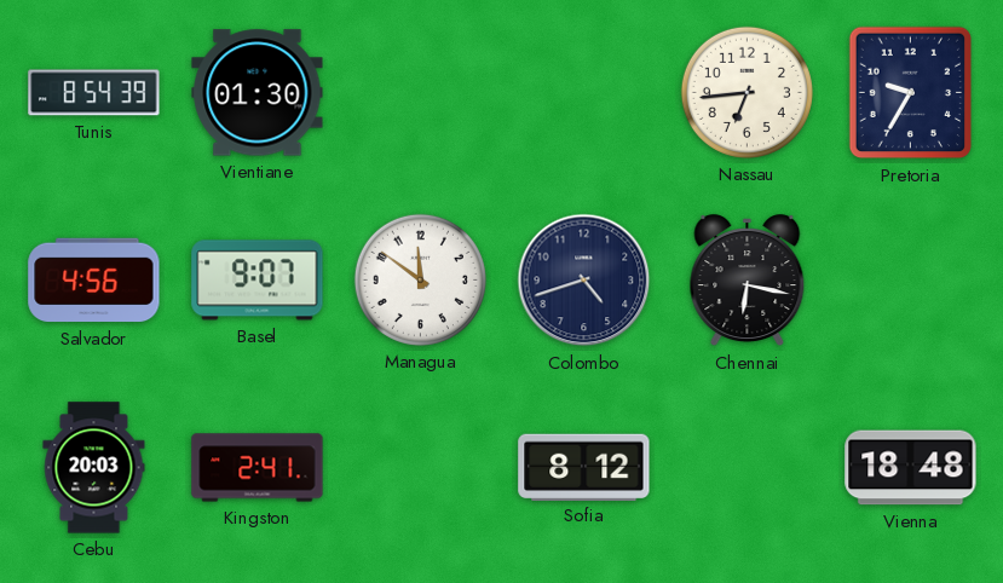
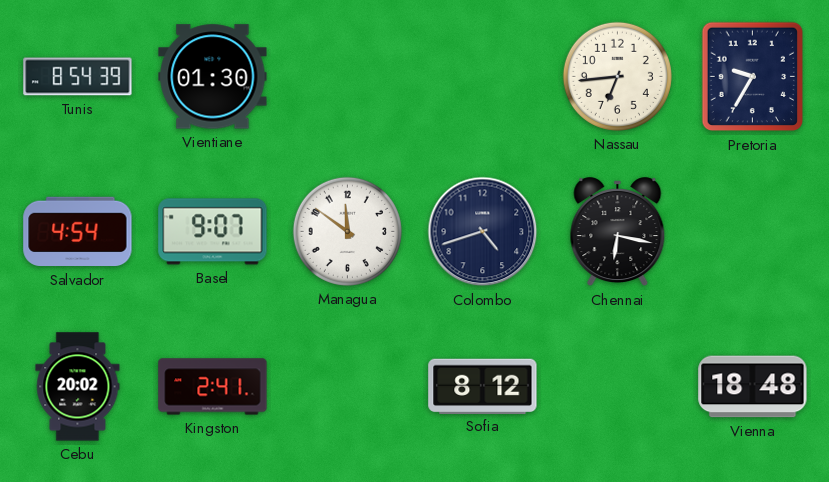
Salvador: 4:56 -> 4:54
Cebu: 20:03 -> 20:02
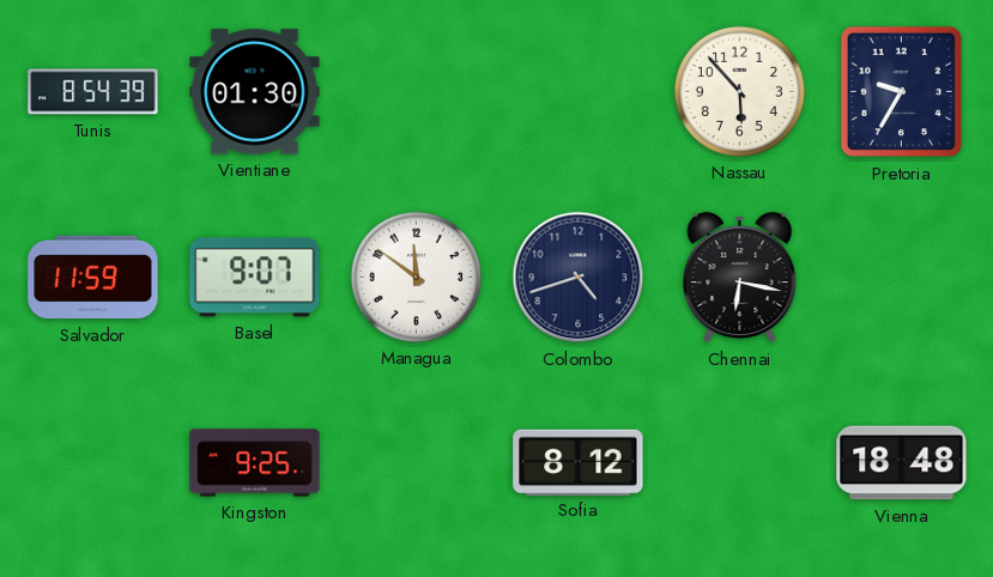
Nassau: 6:44 -> 5:53
Salvador: 4:54 -> 11:59
Cebu: 20:02 -> none
Kingston: 2:41 -> 9:25
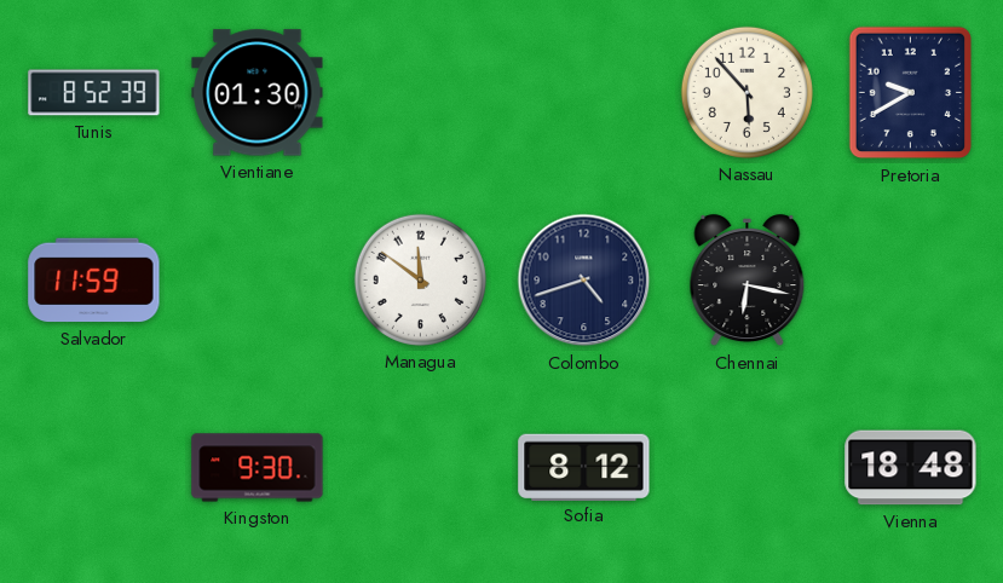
Tunis: 8:54 -> 8:52
Pretoria: 9:35 -> 9:40
Basel: 9:07 -> none
Kingston: 9:25 -> 9:30
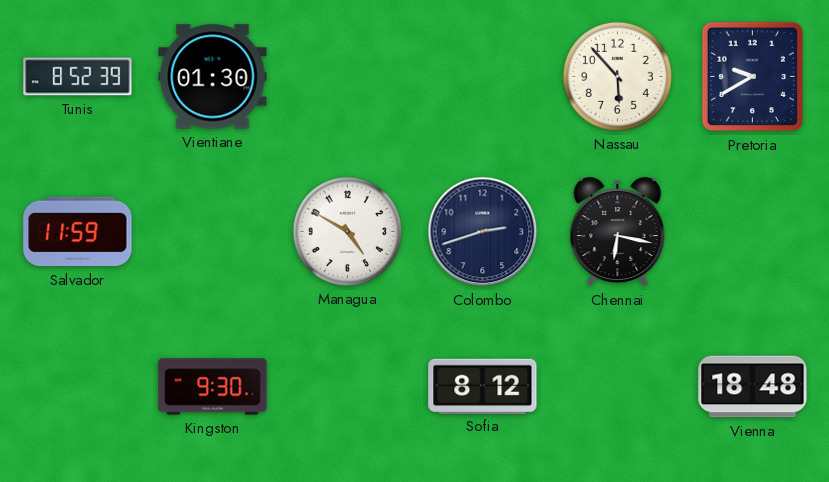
Managua: 11:51 -> 4:50
Colombo: 4:42 -> 2:42
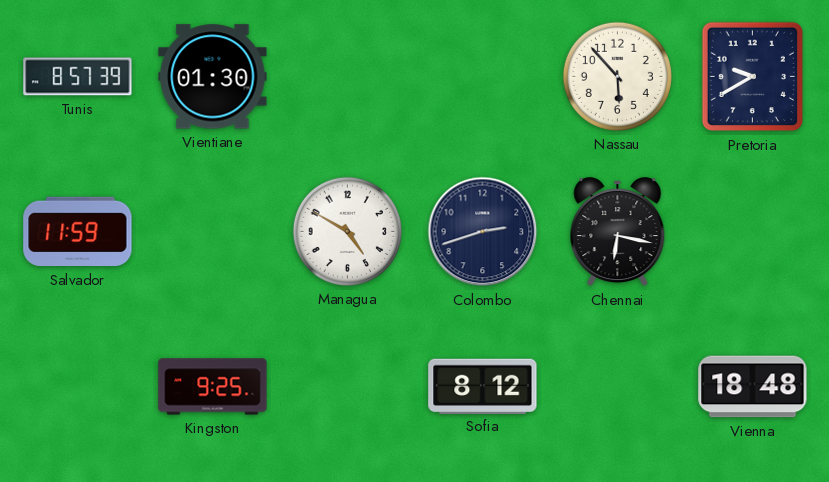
Tunis: 8:52 -> 8:57
Kingston: 9:30 -> 9:25
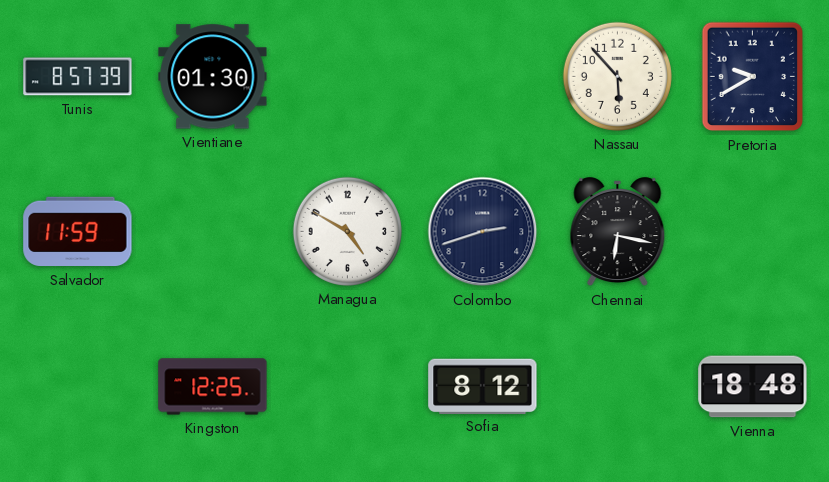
Kingston: 9:25 -> 12:25
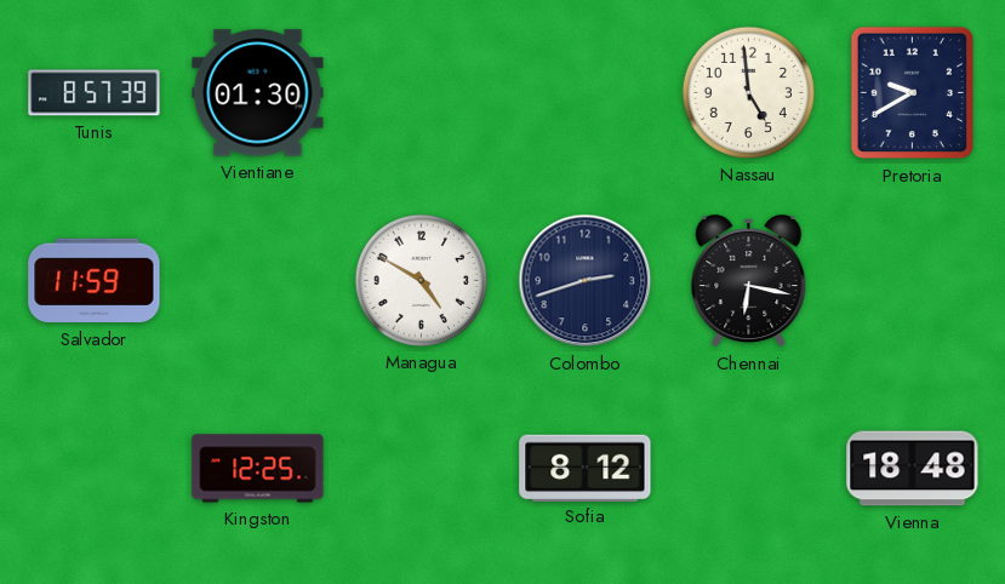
Nassau: 5:53 -> 4:59
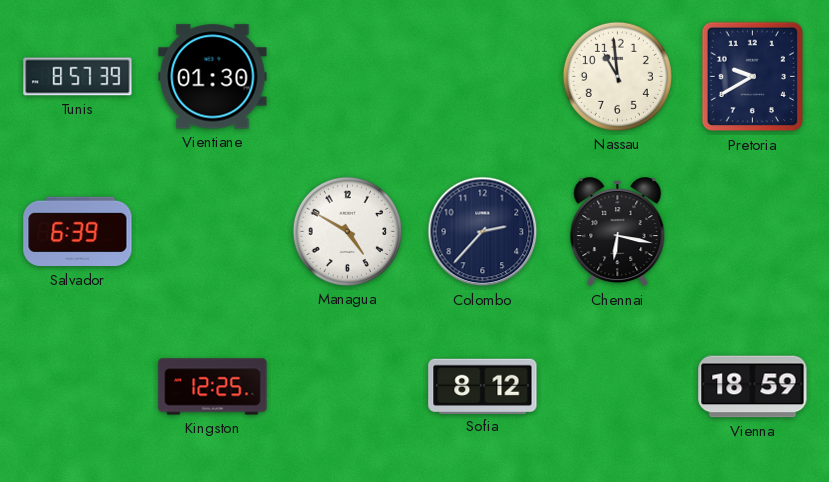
Nassau: 4:59 -> 10:59
Salvador: 11:59 -> 6:39
Colombo: 2:42 -> 2:37
Vienna: 18:48 -> 18:59
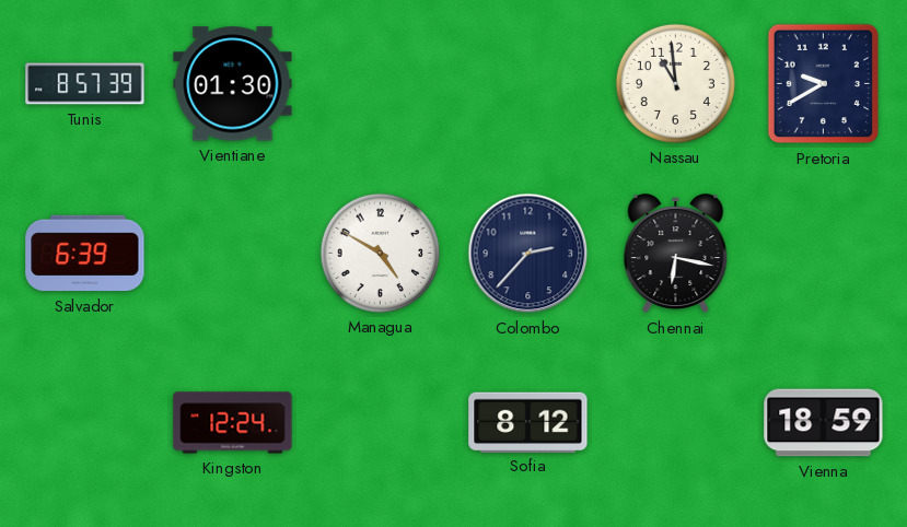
Kingston: 12:25 -> 12:24
